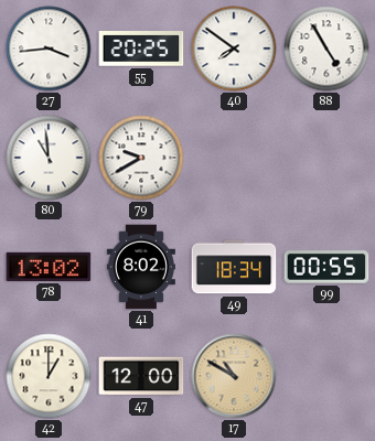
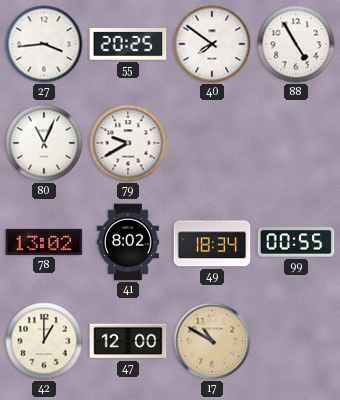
80: 10:59 -> 11:04
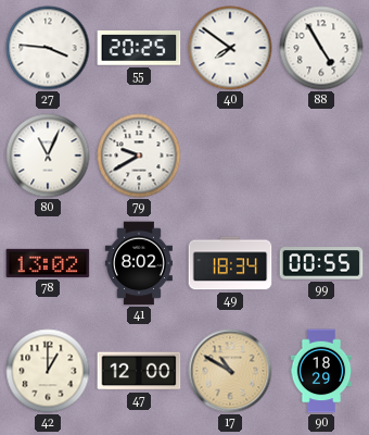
27: 3:44 -> 3:46
90: none -> 18:29
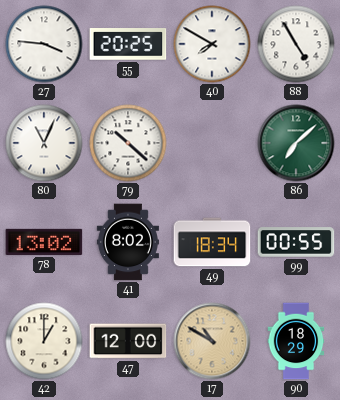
40: 7:51 -> 7:50
79: 9:40 -> 10:22
86: none -> 7:08
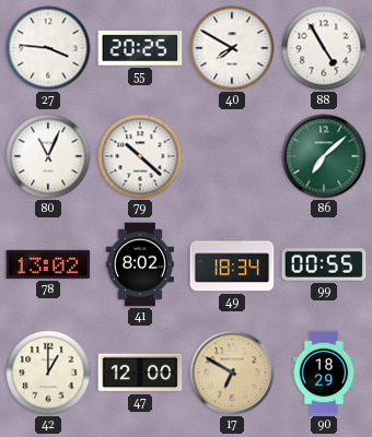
17: 10:50 -> 6:50
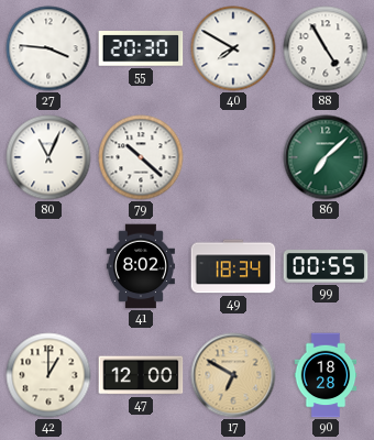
55: 20:25 -> 20:30
78: 13:02 -> none
90: 18:29 -> 18:28
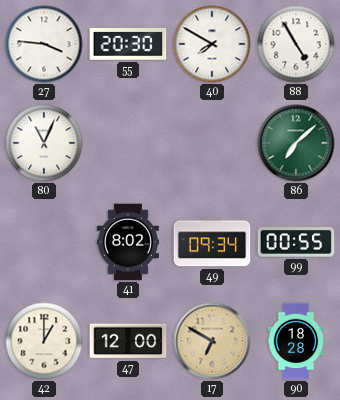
79: 10:22 -> none
49: 18:34 -> 09:34
